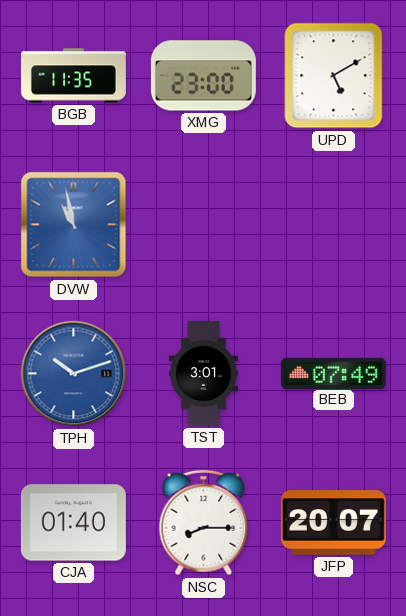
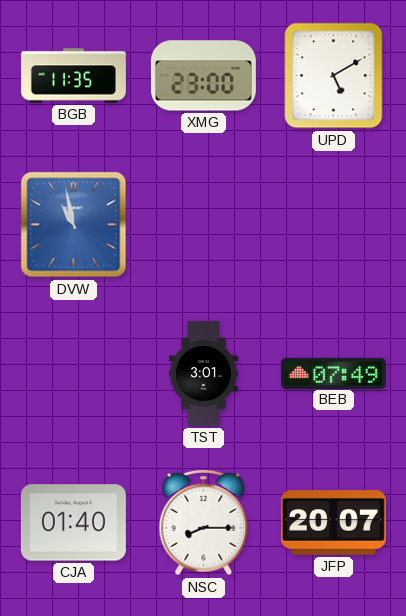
TPH: 10:12 -> none
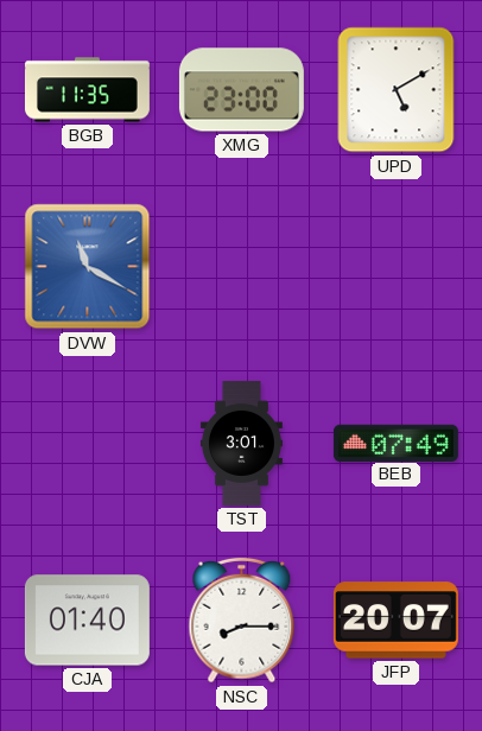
DVW: 10:58 -> 11:20
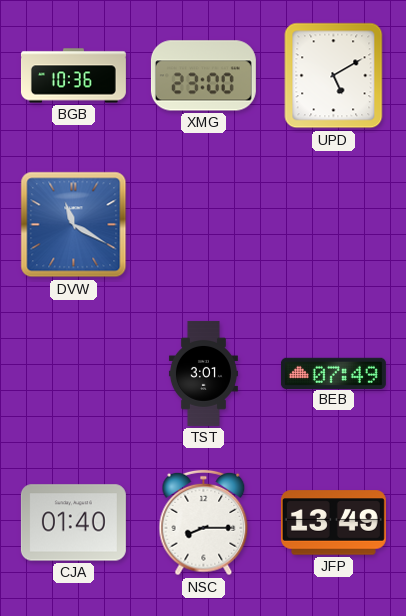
BGB: 11:35 -> 10:36
JFP: 20:07 -> 13:49
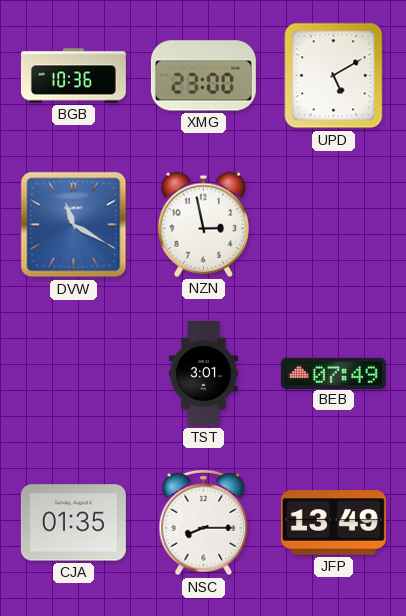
NZN: none -> 2:58
CJA: 01:40 -> 01:35
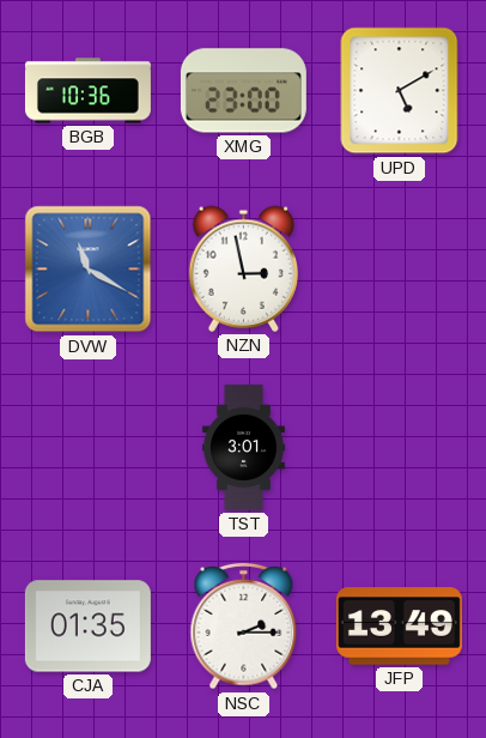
BEB: 07:49 -> none
NSC: 8:15 -> 2:15
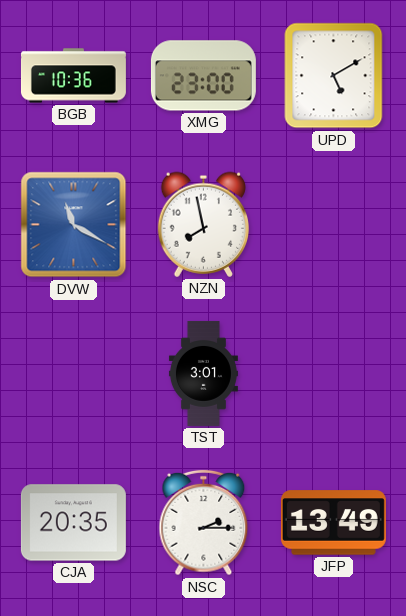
NZN: 2:58 -> 7:58
CJA: 01:35 -> 20:35
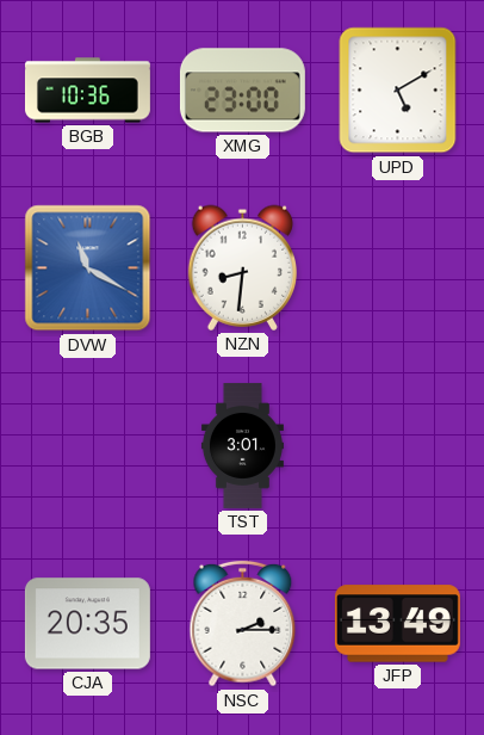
NZN: 7:58 -> 8:31
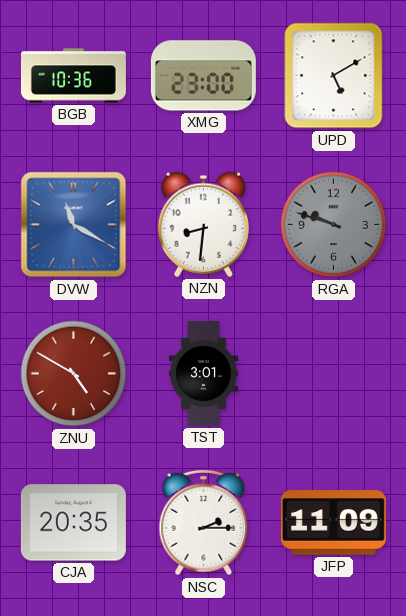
RGA: none -> 9:48
ZNU: none -> 4:50
JFP: 13:49 -> 11:09
